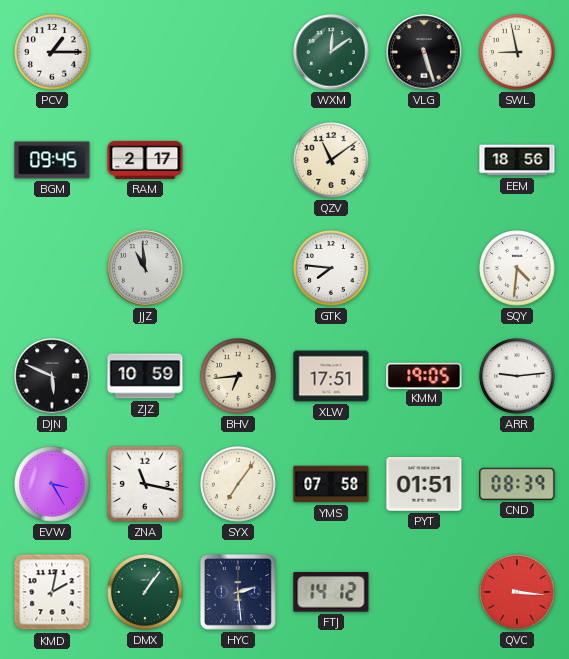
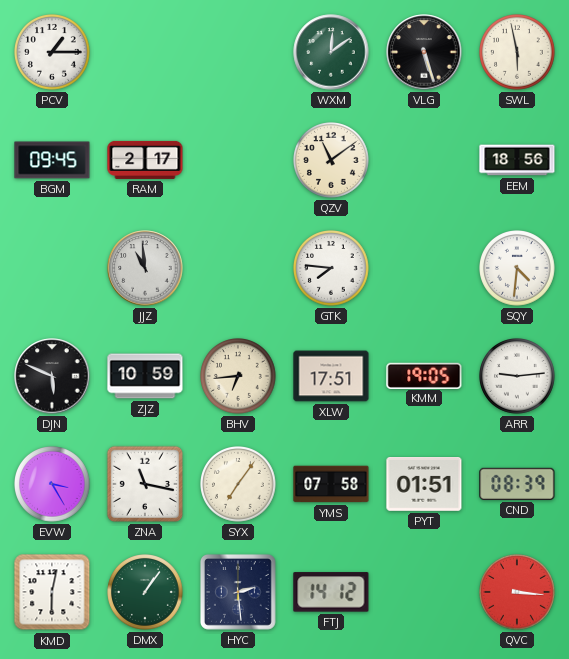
SWL: 8:58 -> 5:58
KMD: 2:02 -> 6:02
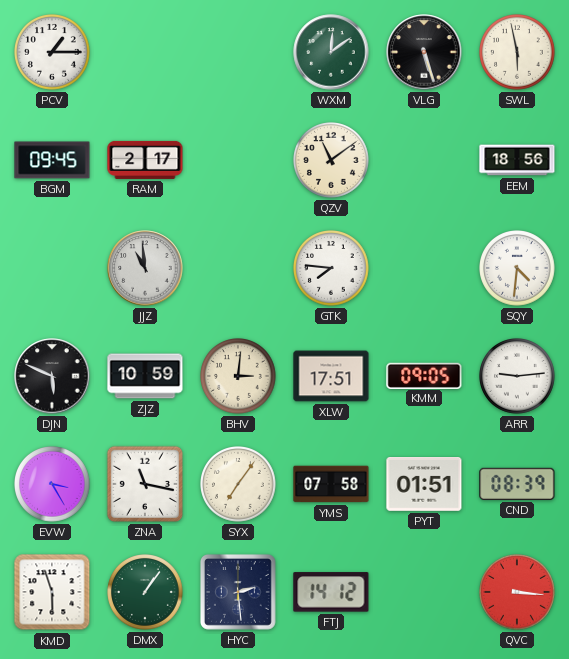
BHV: 6:44 -> 3:01
KMM: 19:05 -> 09:05
KMD: 6:02 -> 5:57
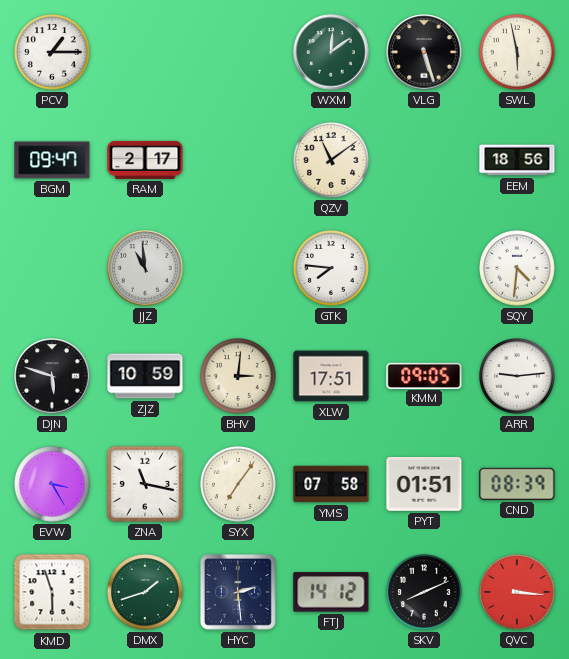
BGM: 09:45 -> 09:47
DJN: 5:49 -> 5:48
DMX: 1:06 -> 1:42
SKV: none -> 8:11
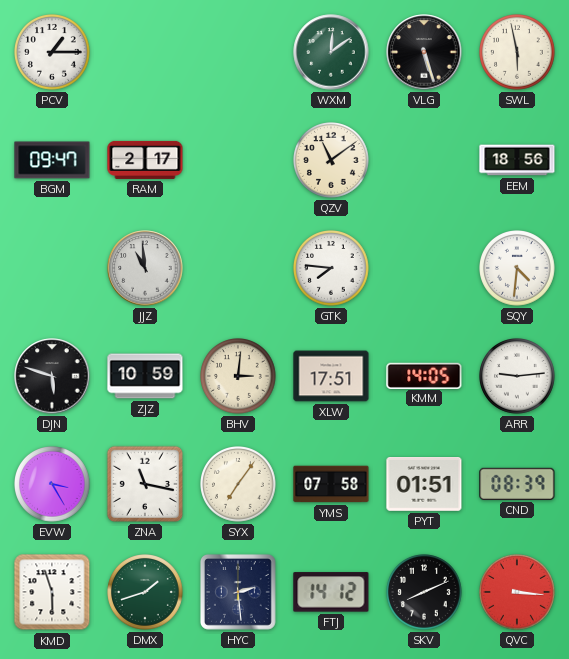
KMM: 09:05 -> 14:05
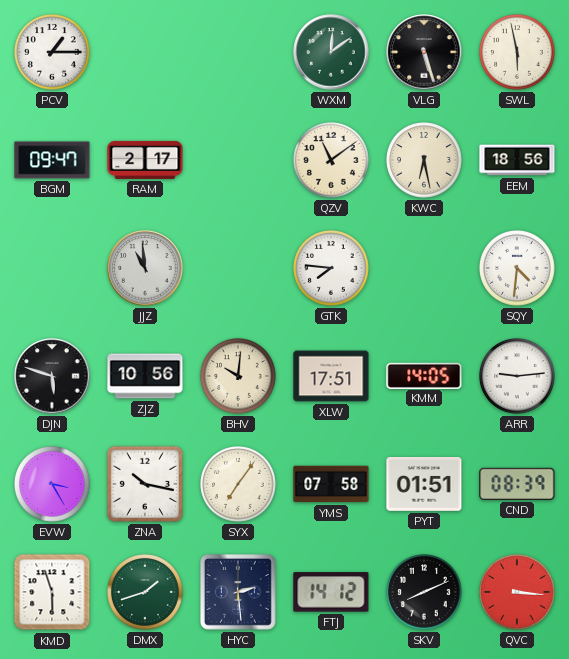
KWC: none -> 6:28
ZJZ: 10:59 -> 10:56
BHV: 3:01 -> 10:01
ZNA: 11:17 -> 10:17
